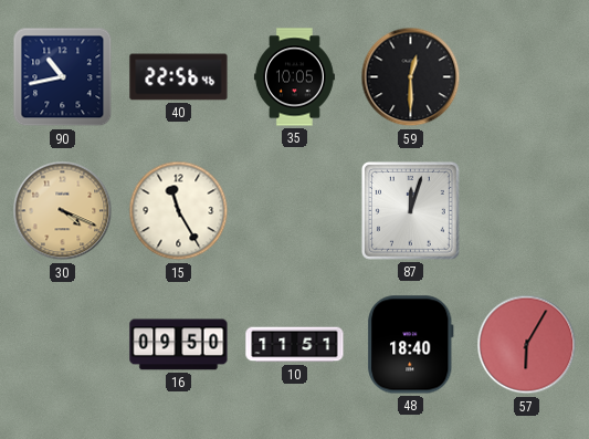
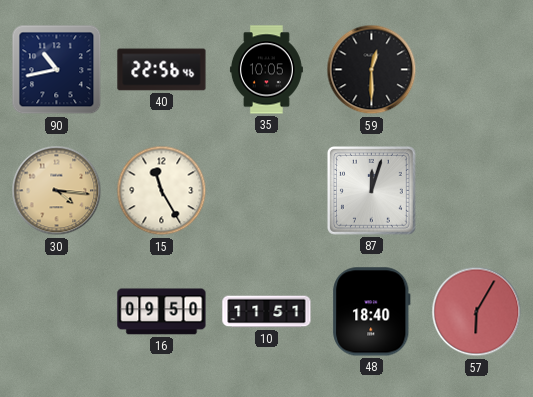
30: 4:19 -> 4:16
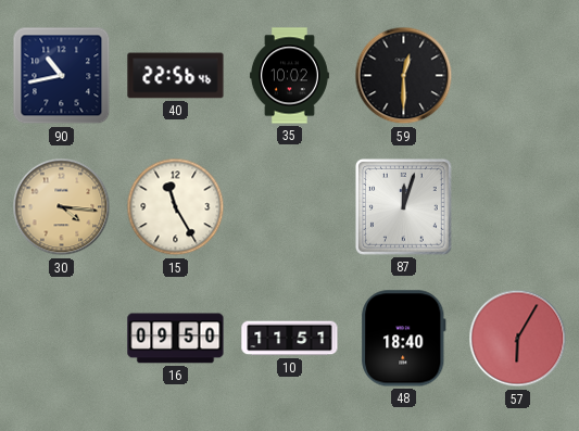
35: 10:05 -> 10:02
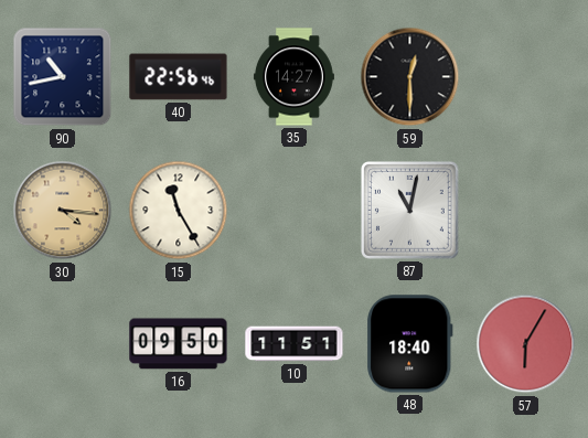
35: 10:02 -> 14:27
87: 12:03 -> 11:02
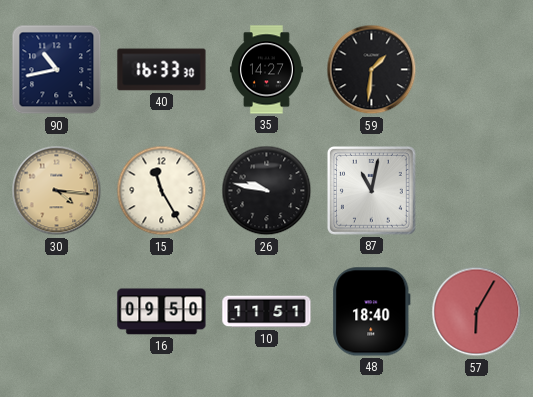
40: 22:56 -> 16:33
59: 12:30 -> 1:31
26: none -> 9:47
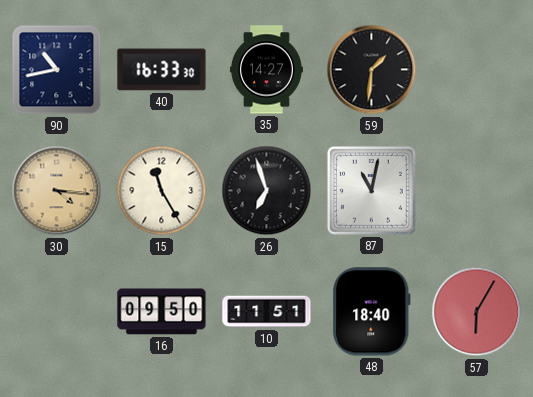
26: 9:47 -> 6:57
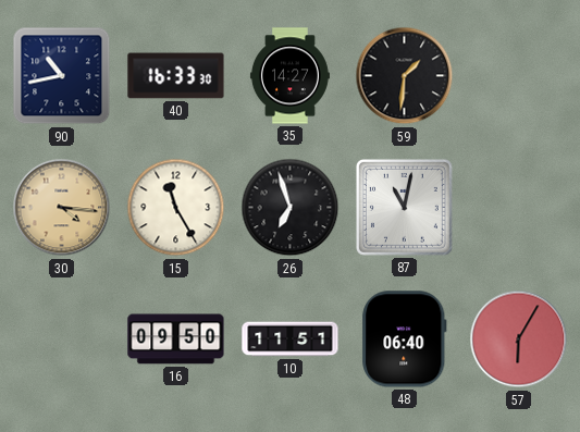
48: 18:40 -> 06:40
